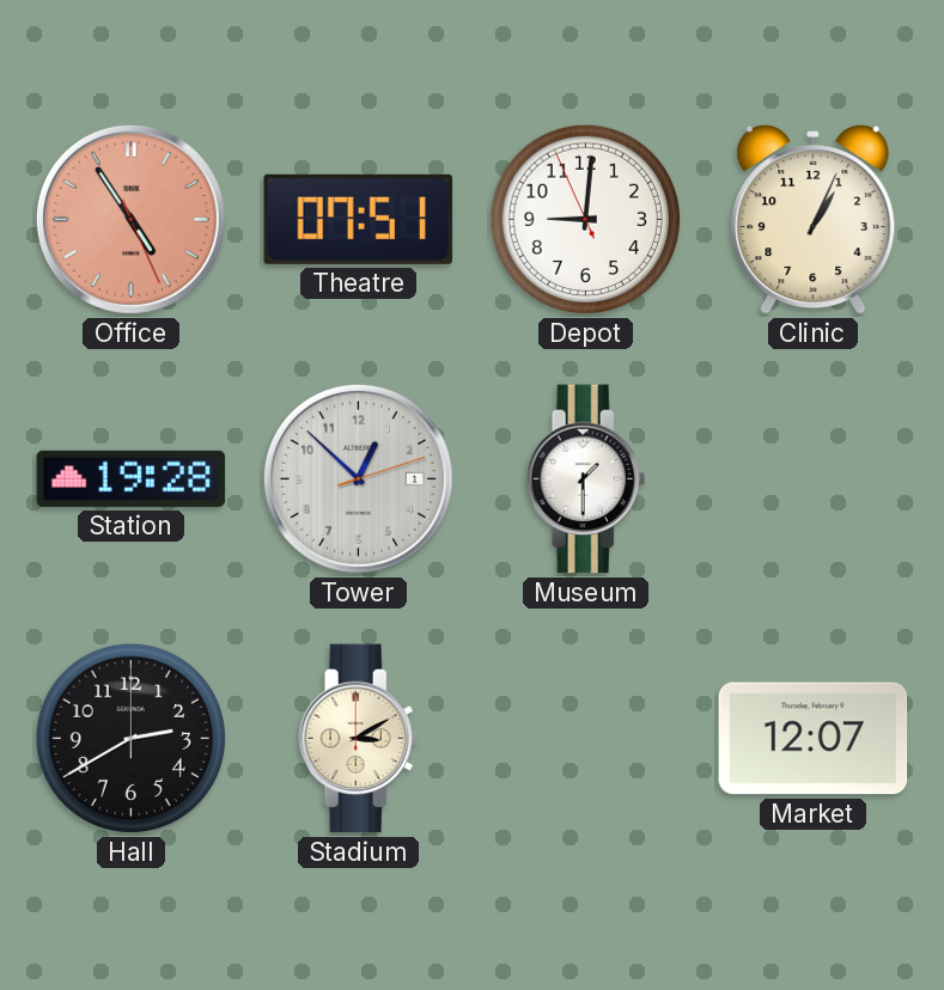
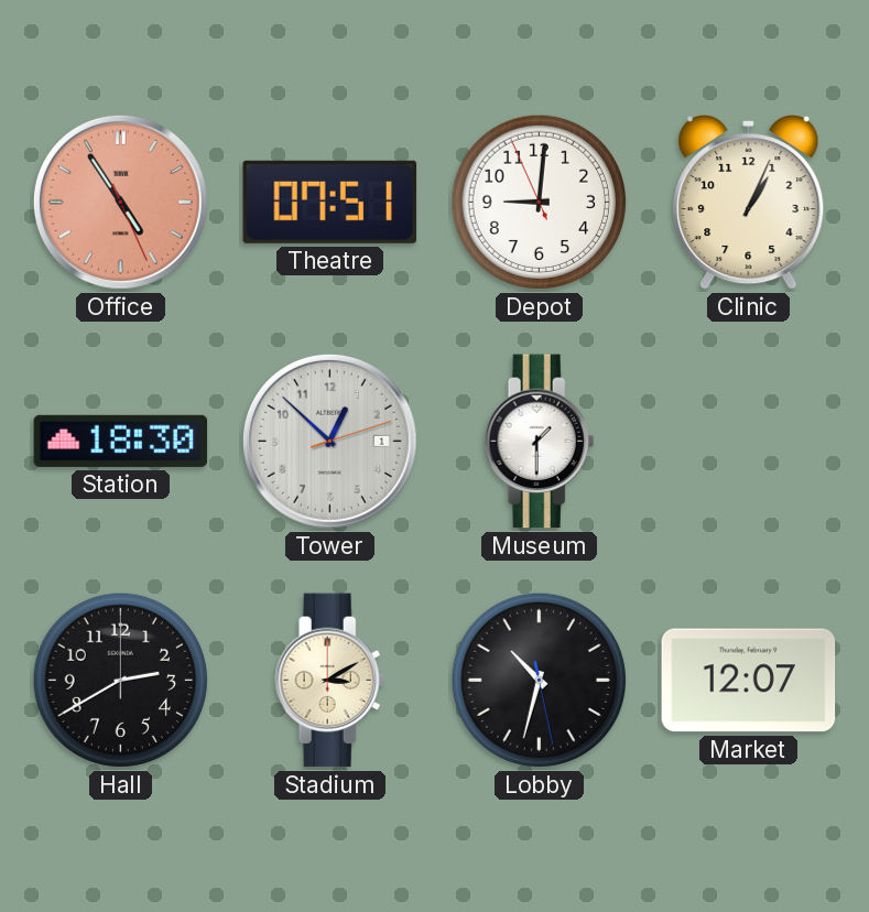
Station: 19:28 -> 18:30
Lobby: none -> 10:32
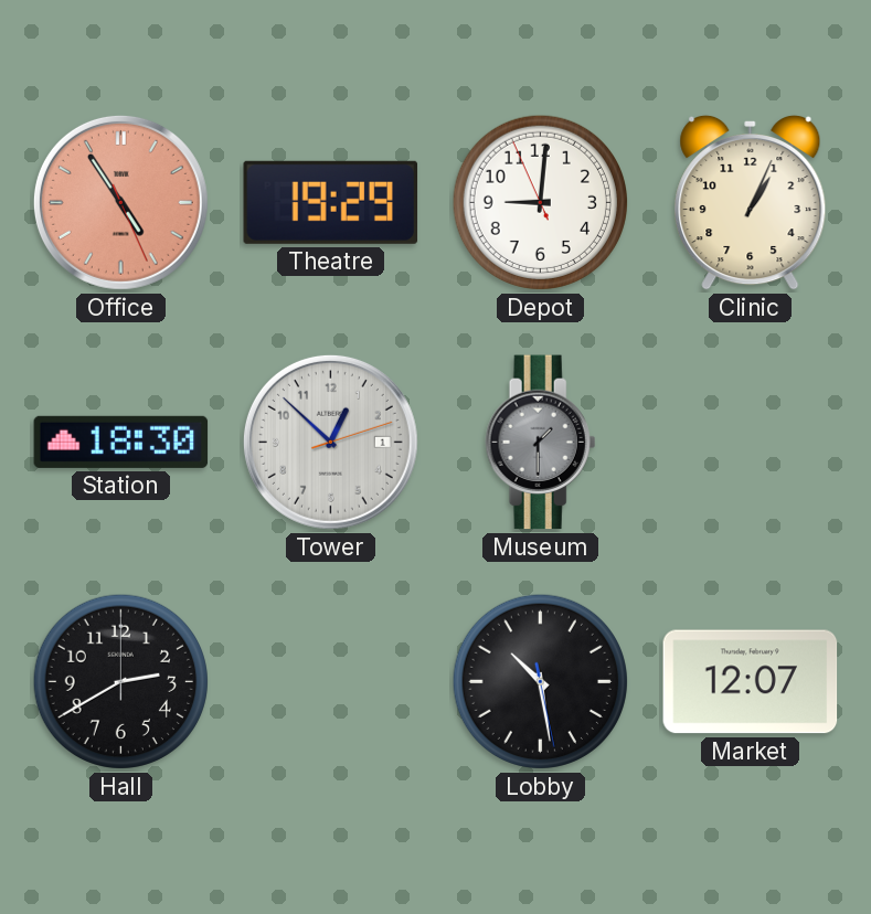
Theatre: 07:51 -> 19:29
Museum dial: white -> grey
Stadium: 3:10 -> none
Lobby: 10:32 -> 10:28
